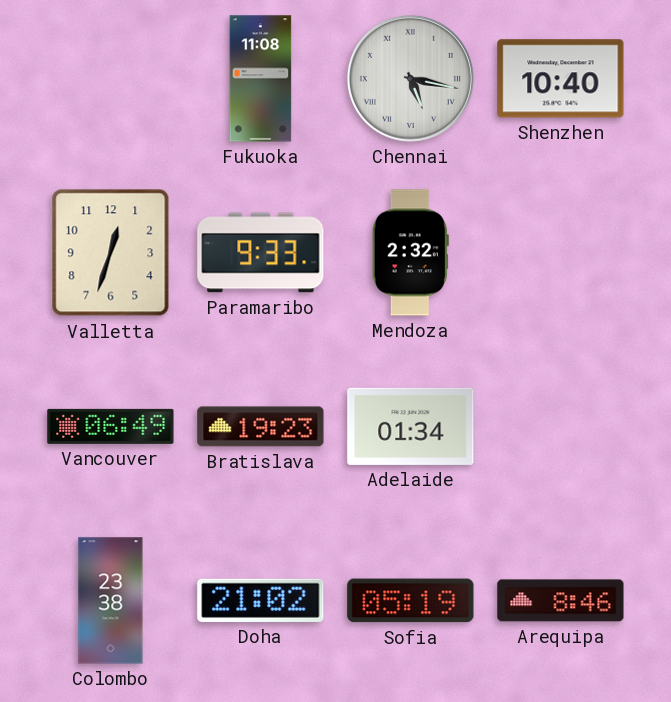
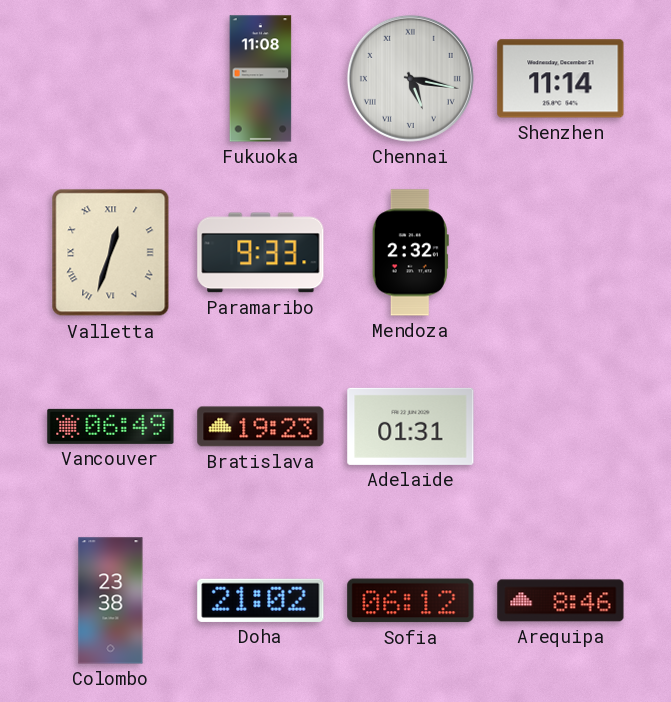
Shenzhen: 10:40 -> 11:14
Valletta numerals: Arabic -> Roman
Adelaide: 01:34 -> 01:31
Sofia: 05:19 -> 06:12
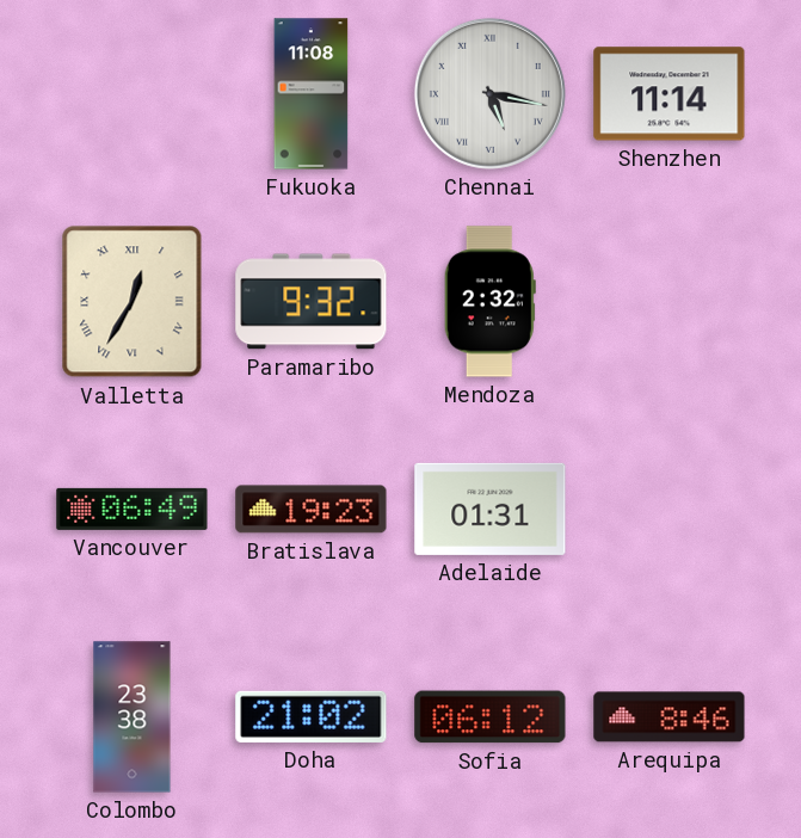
Valletta: 12:33 -> 12:35
Paramaribo: 9:33 -> 9:32
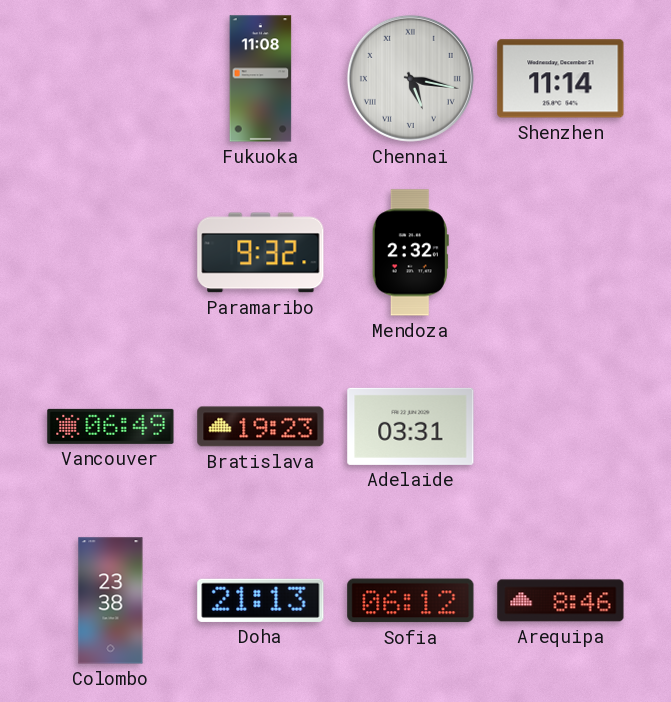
Valletta: 12:35 -> none
Adelaide: 01:31 -> 03:31
Doha: 21:02 -> 21:13
